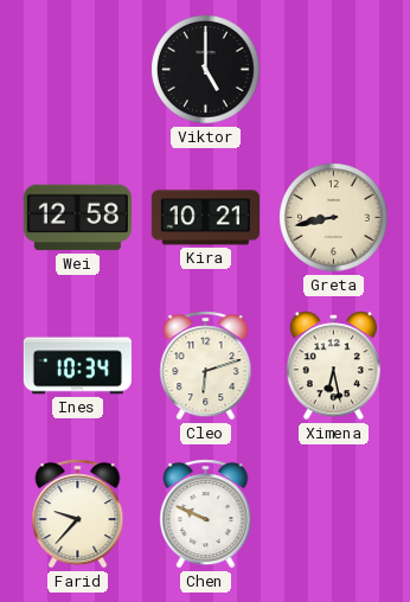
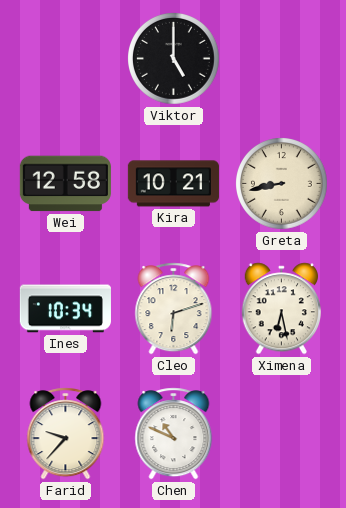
Chen: 9:49 -> 10:49
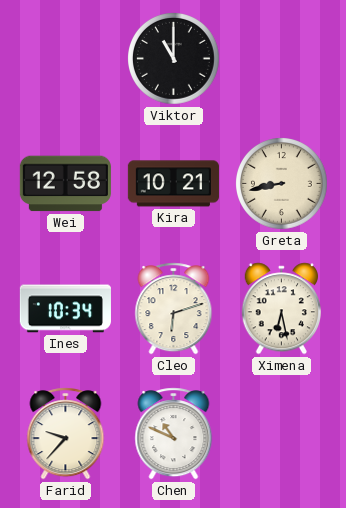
Viktor: 5:00 -> 11:00
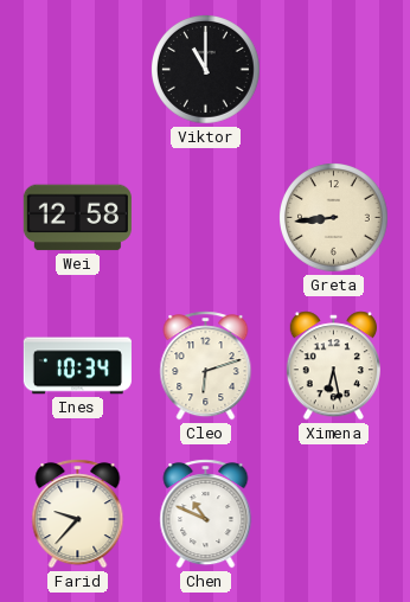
Kira: 10:21 -> none
Greta: 8:43 -> 8:44
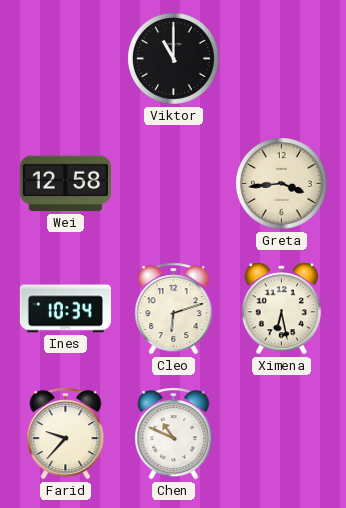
Greta: 8:44 -> 3:44
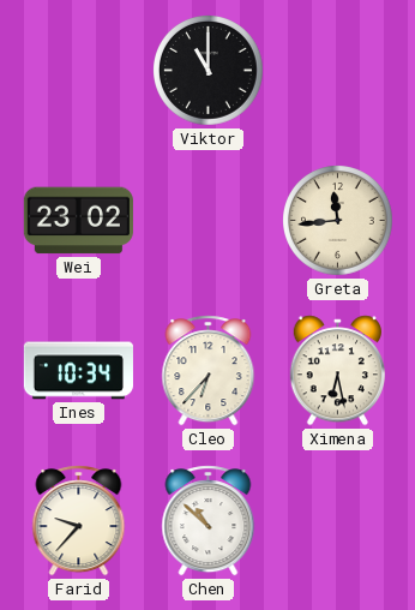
Wei: 12:58 -> 23:02
Greta: 3:44 -> 11:44
Cleo: 6:12 -> 6:37
Chen: 10:49 -> 10:52
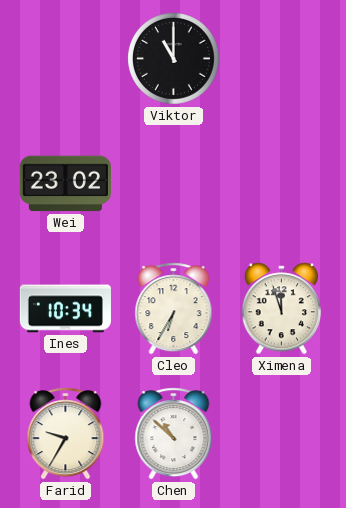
Greta: 11:44 -> none
Cleo: 6:37 -> 6:35
Ximena: 6:28 -> 11:57
Farid: 9:37 -> 9:35
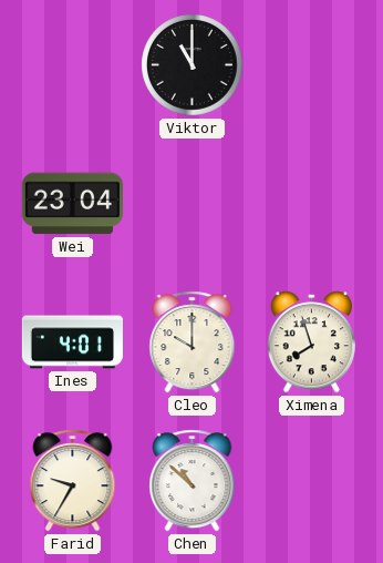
Wei: 23:02 -> 23:04
Ines: 10:34 -> 4:01
Cleo: 6:35 -> 10:00
Ximena: 11:57 -> 7:57
